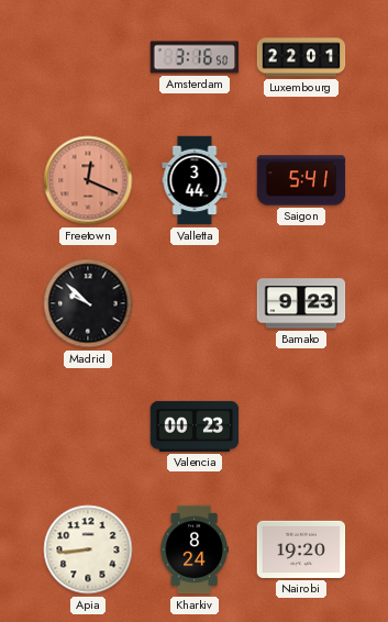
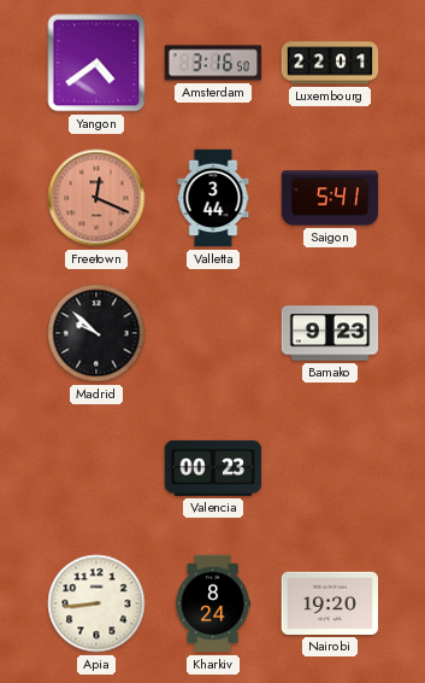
Yangon: none -> 4:39
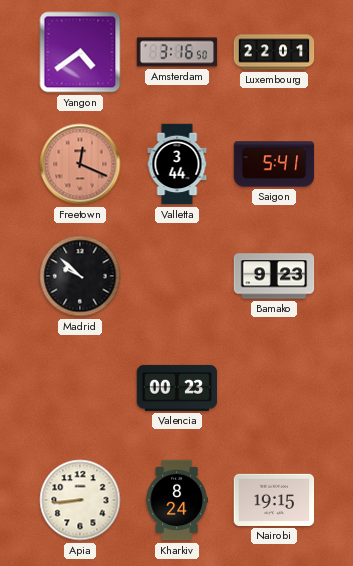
Nairobi: 19:20 -> 19:15
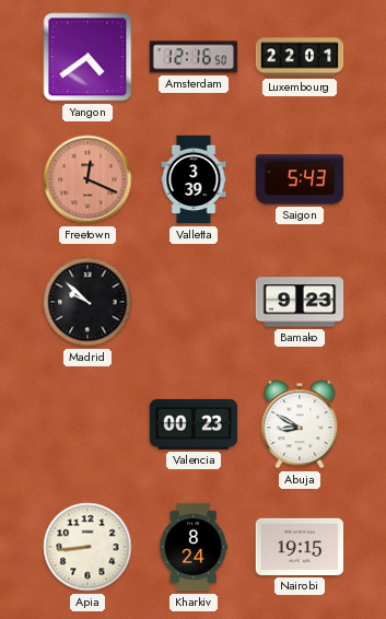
Amsterdam: 3:16 -> 12:16
Valletta: 3:44 -> 3:39
Saigon: 5:41 -> 5:43
Abuja: none -> 8:50
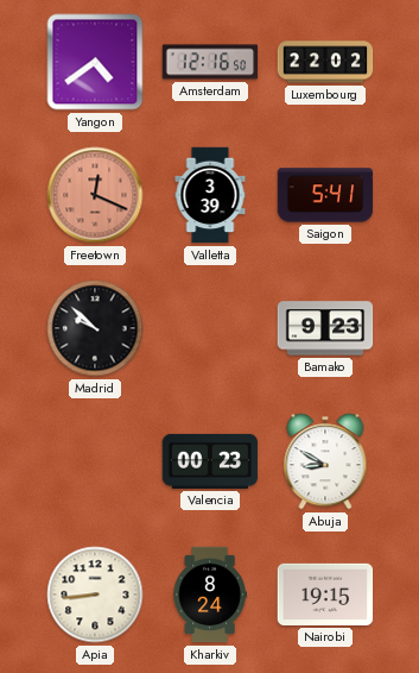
Luxembourg: 22:01 -> 22:02
Saigon: 5:43 -> 5:41
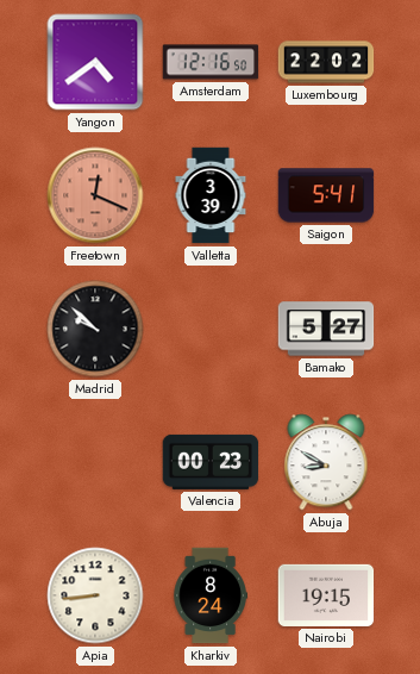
Bamako: 9:23 -> 5:27
